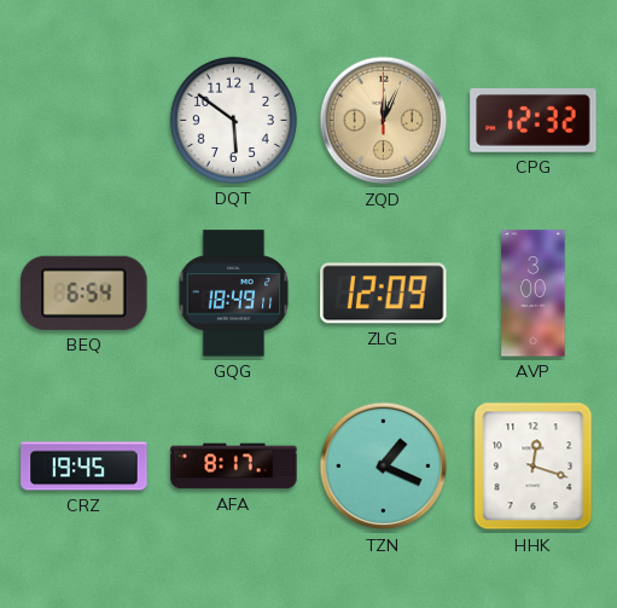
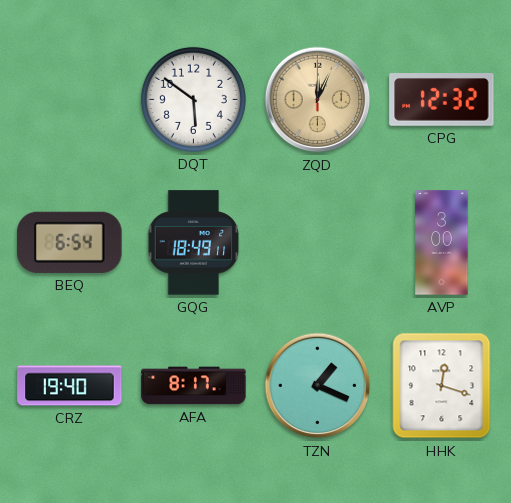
ZLG: 12:09 -> none
CRZ: 19:45 -> 19:40
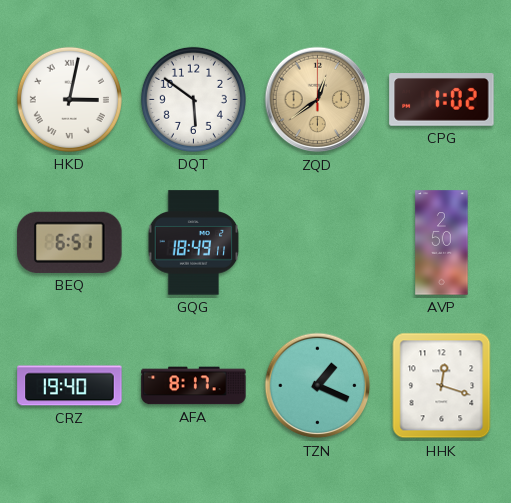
HKD: none -> 3:02
ZQD: 12:04 -> 12:39
CPG: 12:32 -> 1:02
BEQ: 6:54 -> 6:51
AVP: 3:00 -> 2:50
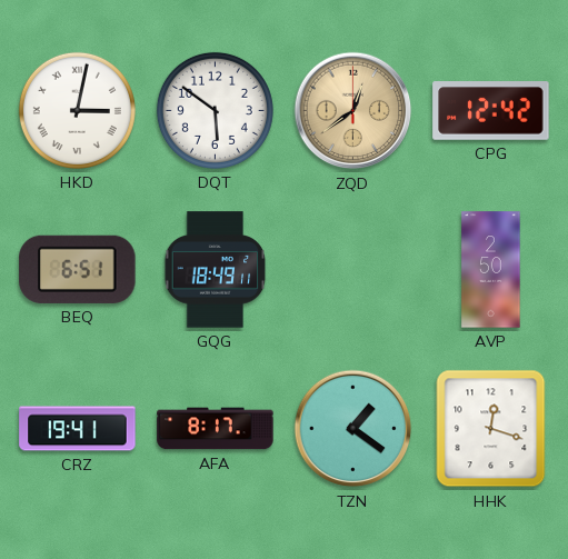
CPG: 1:02 -> 12:42
CRZ: 19:40 -> 19:41
TZN: 1:19 -> 1:21
